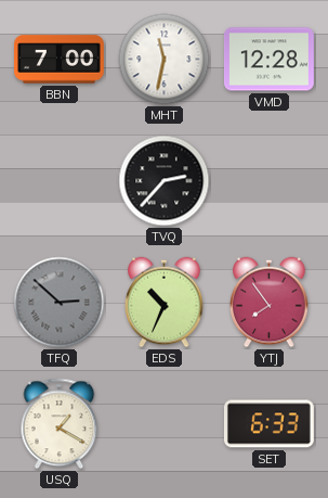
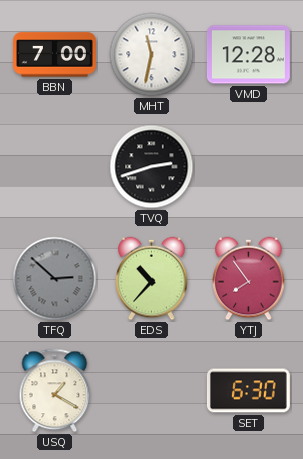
TVQ: 2:37 -> 2:42
EDS: 10:34 -> 10:37
SET: 6:33 -> 6:30
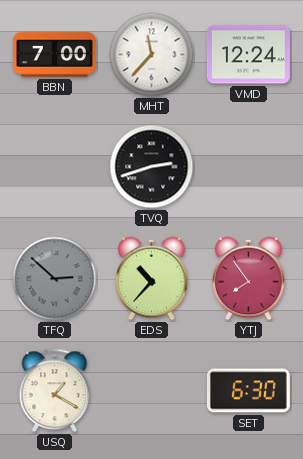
MHT: 11:32 -> 11:37
VMD: 12:28 -> 12:24
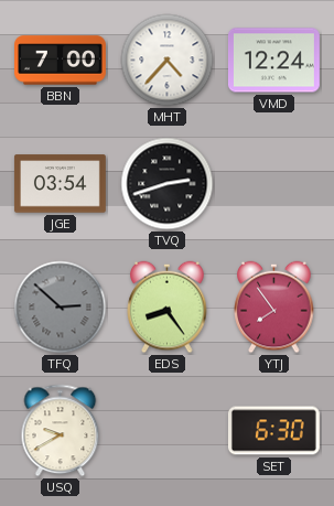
MHT: 11:37 -> 4:37
JGE: none -> 03:54
EDS: 10:37 -> 8:24
USQ: 1:20 -> 9:40
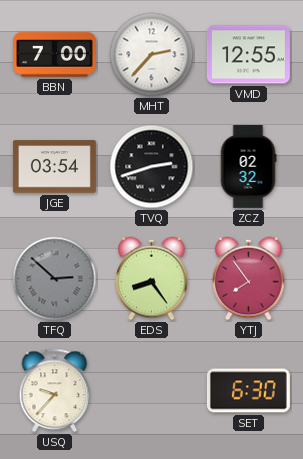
MHT: 4:37 -> 2:37
VMD: 12:24 -> 12:55
ZCZ: none -> 02:32
USQ: 9:40 -> 9:37
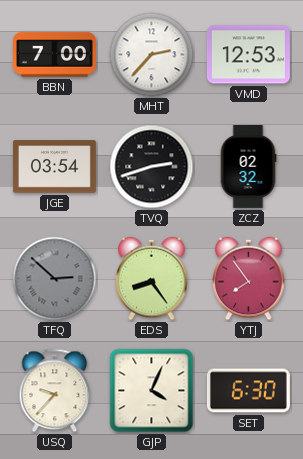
VMD: 12:55 -> 12:53
GJP: none -> 4:04
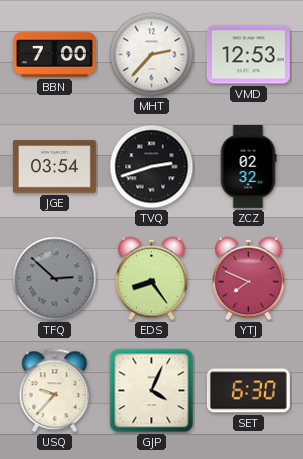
YTJ: 7:54 -> 7:49
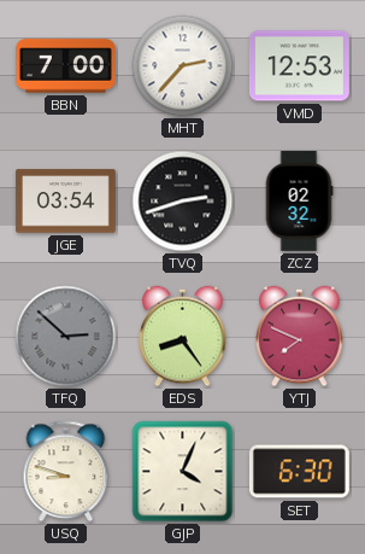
USQ: 9:37 -> 8:48
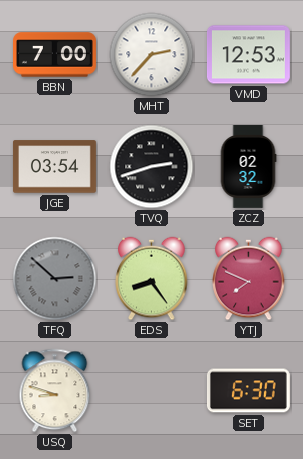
GJP: 4:04 -> none
